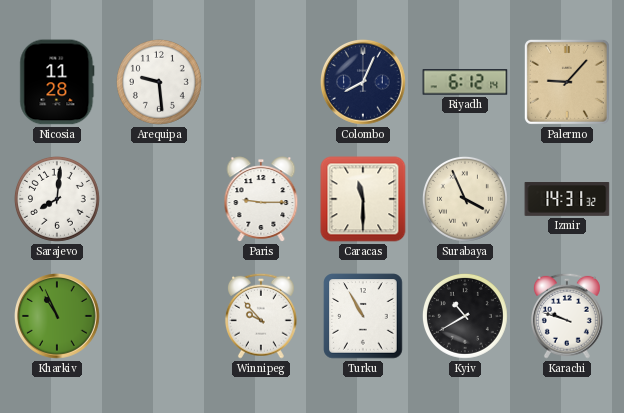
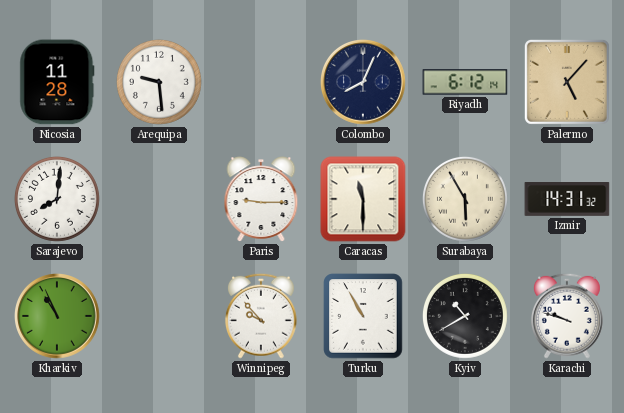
Palermo: 9:07 -> 5:07
Surabaya: 3:56 -> 5:55
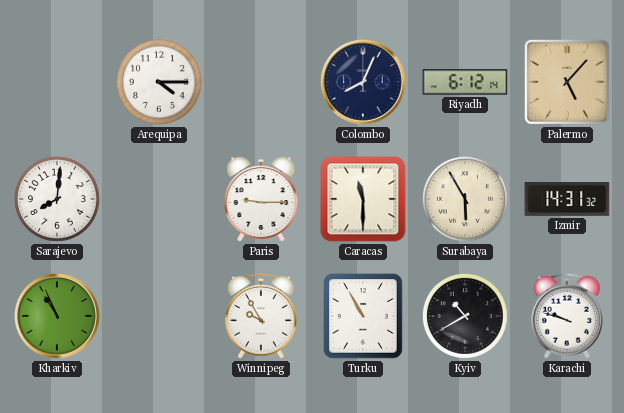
Nicosia: 11:28 -> none
Arequipa: 9:29 -> 4:15
Winnipeg: 9:53 -> 9:55
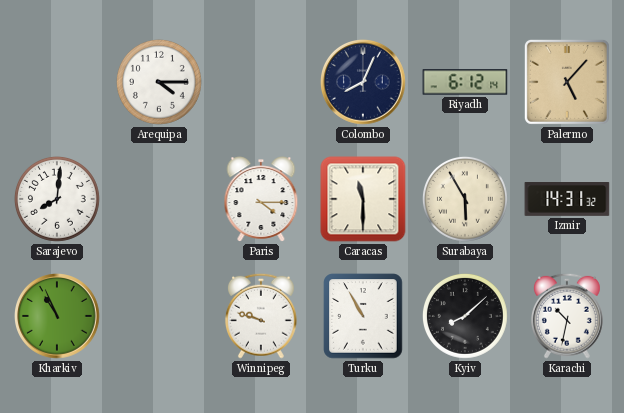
Paris: 9:15 -> 4:15
Winnipeg: 9:55 -> 9:48
Kyiv: 10:40 -> 8:08
Karachi: 9:48 -> 10:32
